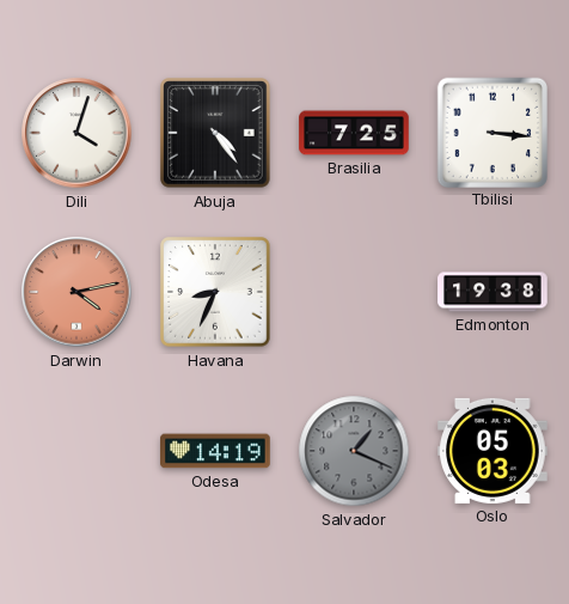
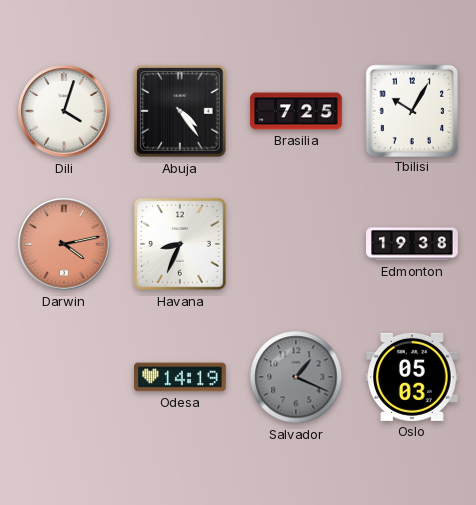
Tbilisi: 3:16 -> 10:05
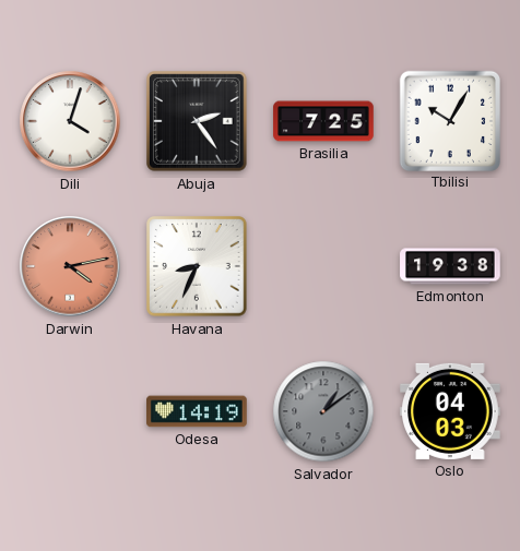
Abuja: 4:24 -> 2:24
Salvador: 1:19 -> 1:09
Oslo: 05:03 -> 04:03
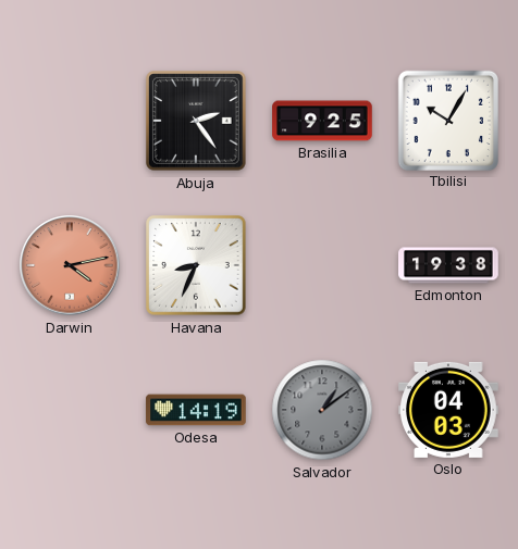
Dili: 4:03 -> none
Brasilia: 7:25 -> 9:25
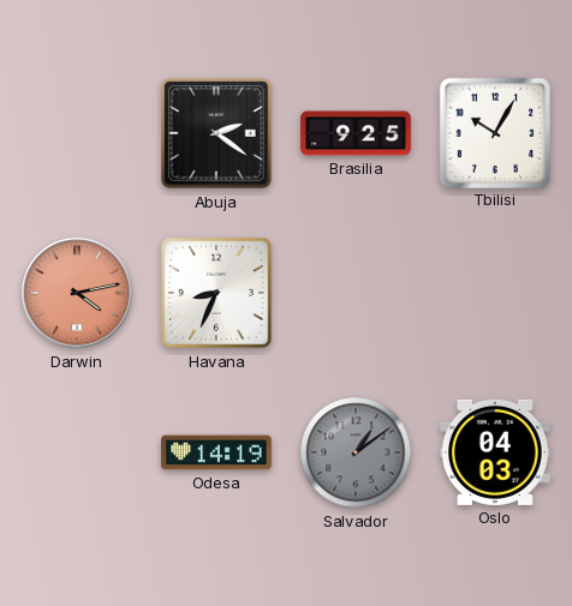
Abuja: 2:24 -> 2:21
Edmonton: 19:38 -> none
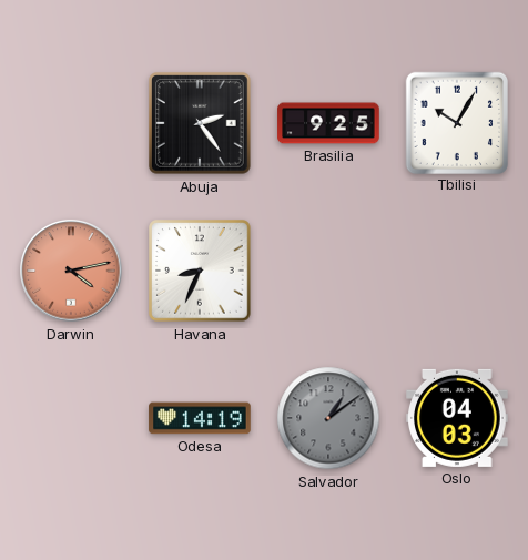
Abuja: 2:21 -> 2:24
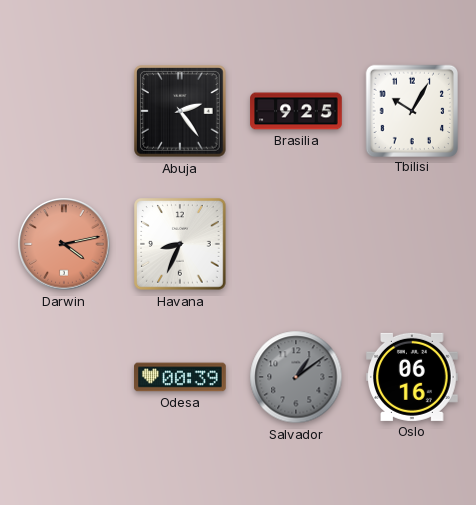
Odesa: 14:19 -> 00:39
Oslo: 04:03 -> 06:16
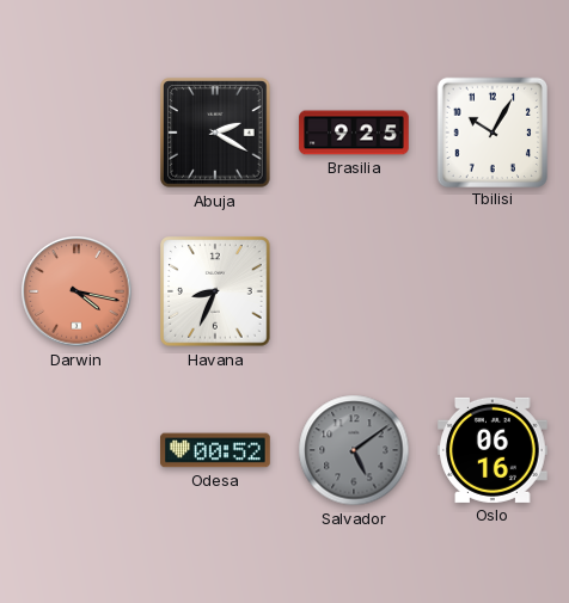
Abuja: 2:24 -> 2:20
Darwin: 4:13 -> 4:17
Odesa: 00:39 -> 00:52
Salvador: 1:09 -> 5:09
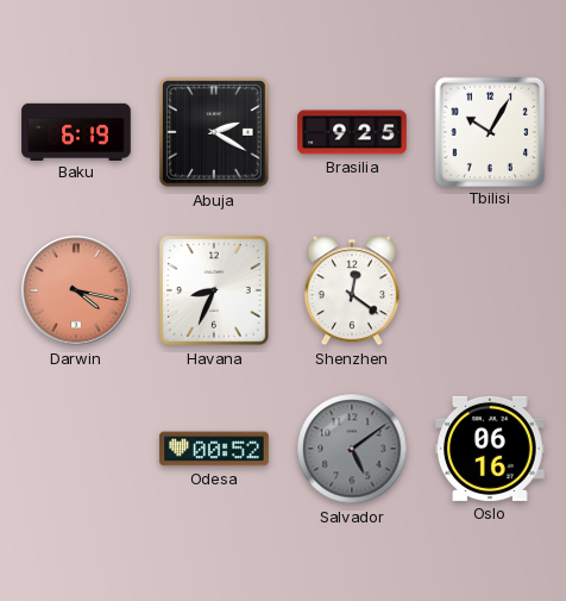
Baku: none -> 6:19
Shenzhen: none -> 12:21
